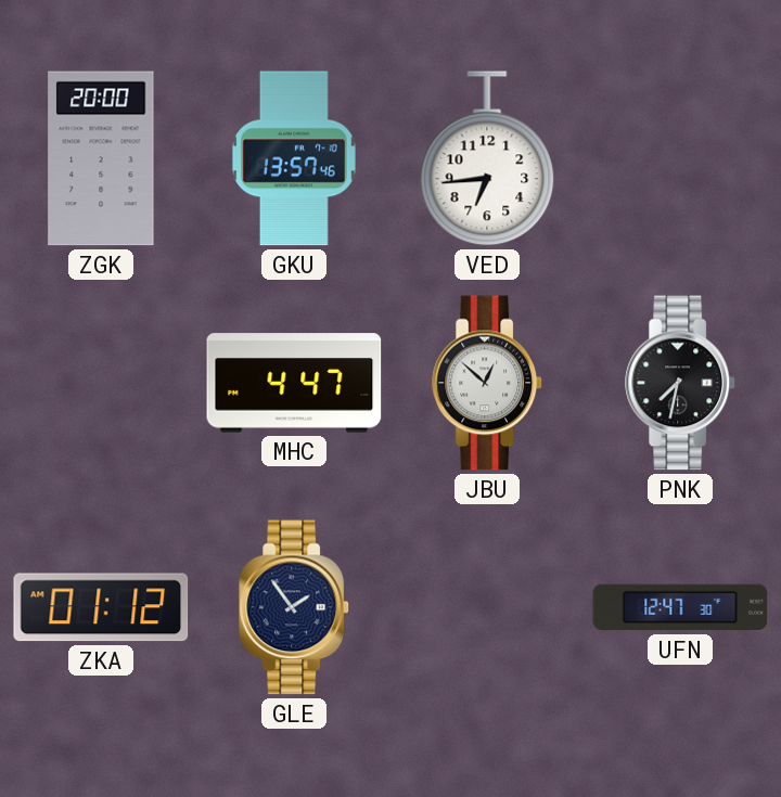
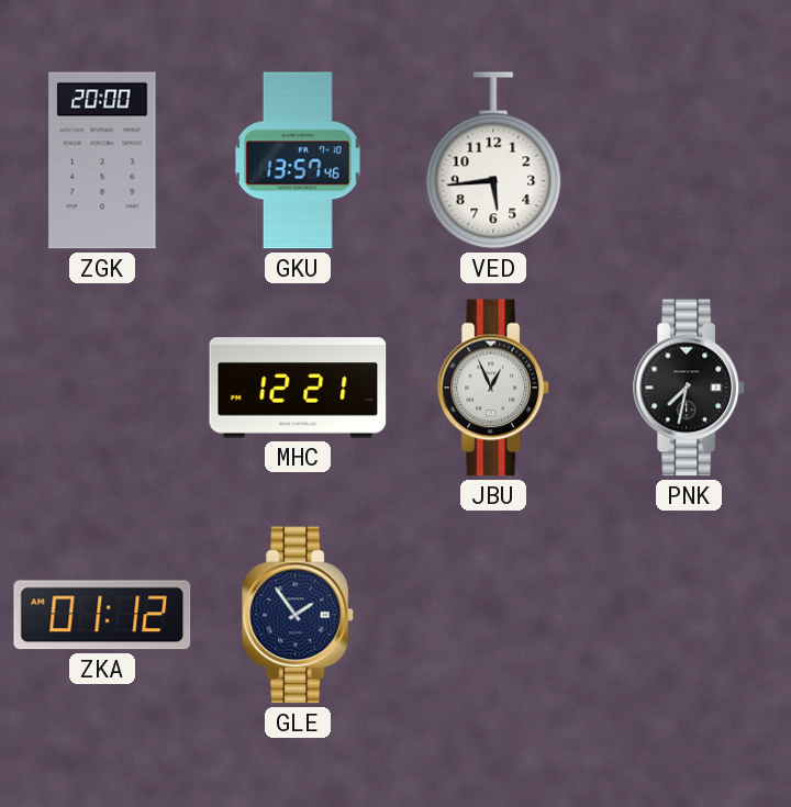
VED: 6:44 -> 5:44
MHC: 4:47 -> 12:21
JBU: 12:52 -> 12:56
UFN: 12:47 -> none
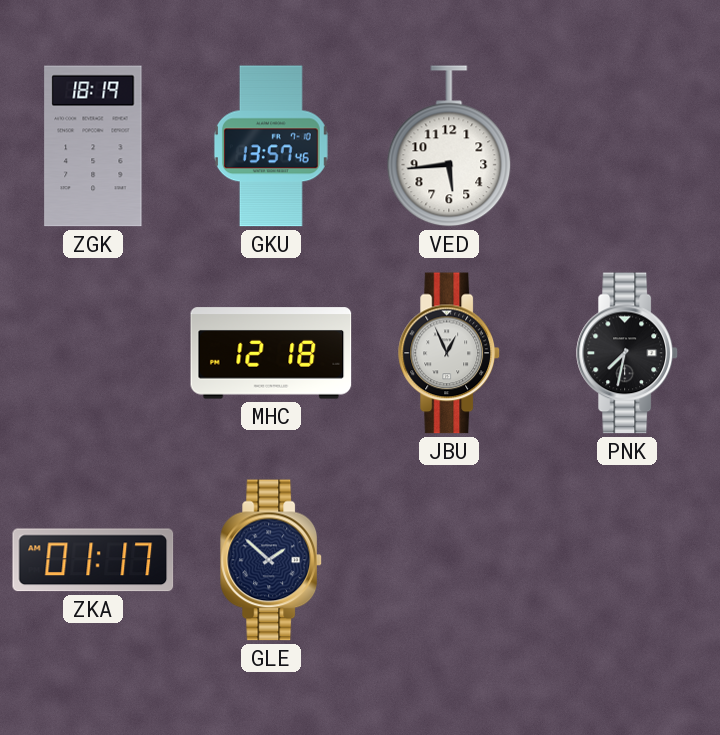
ZGK: 20:00 -> 18:19
MHC: 12:21 -> 12:18
ZKA: 01:12 -> 01:17
GLE: 1:54 -> 1:52
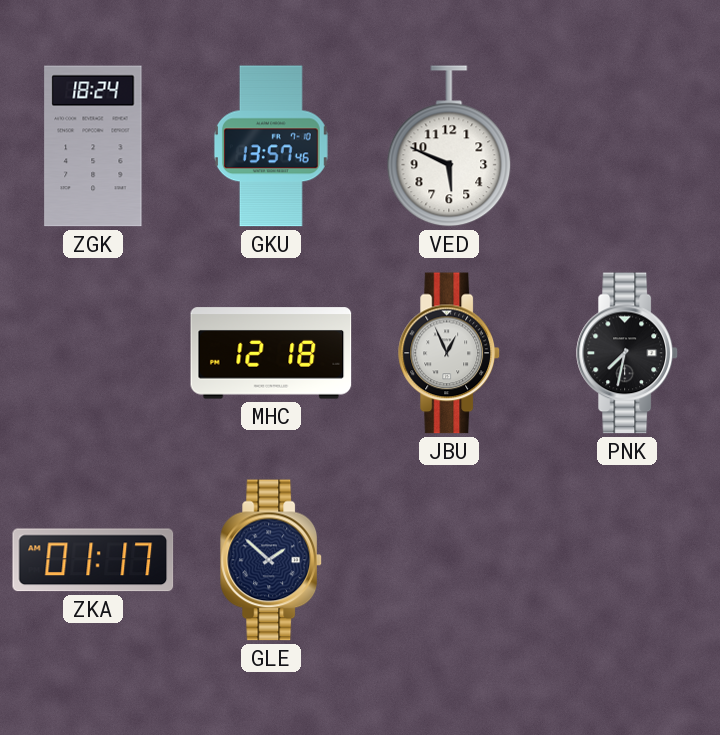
ZGK: 18:19 -> 18:24
VED: 5:44 -> 5:49
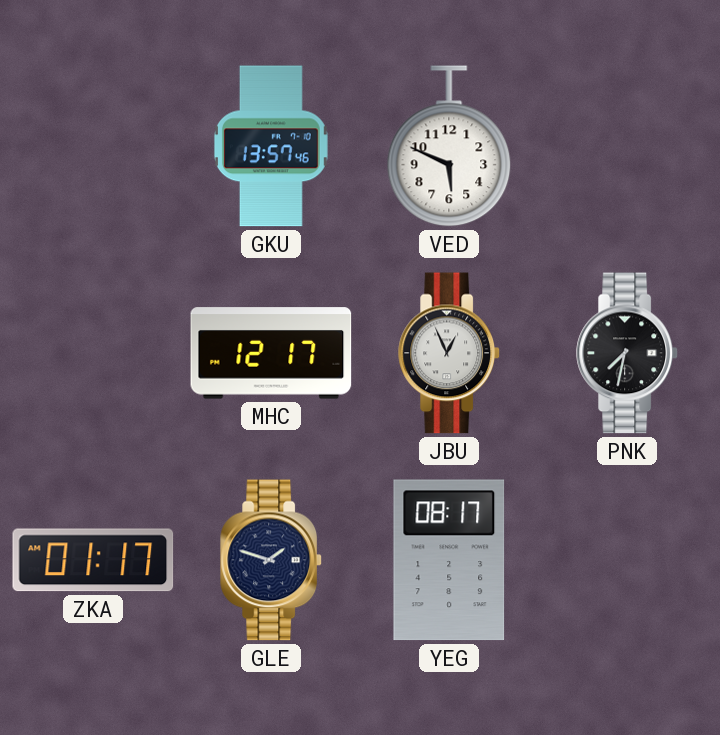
ZGK: 18:24 -> none
MHC: 12:18 -> 12:17
GLE: 1:52 -> 1:48
YEG: none -> 08:17
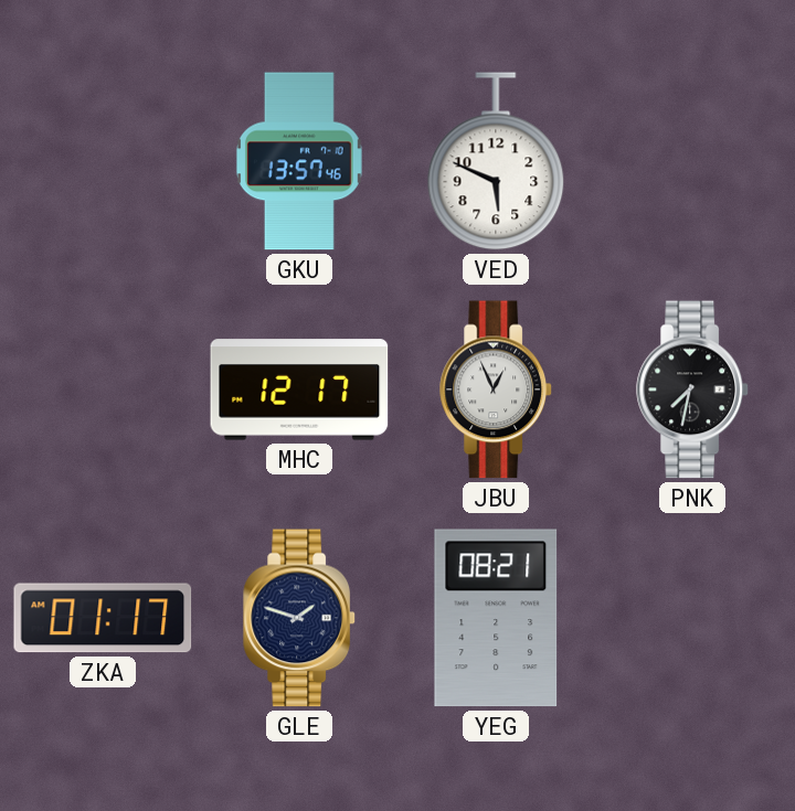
YEG: 08:17 -> 08:21
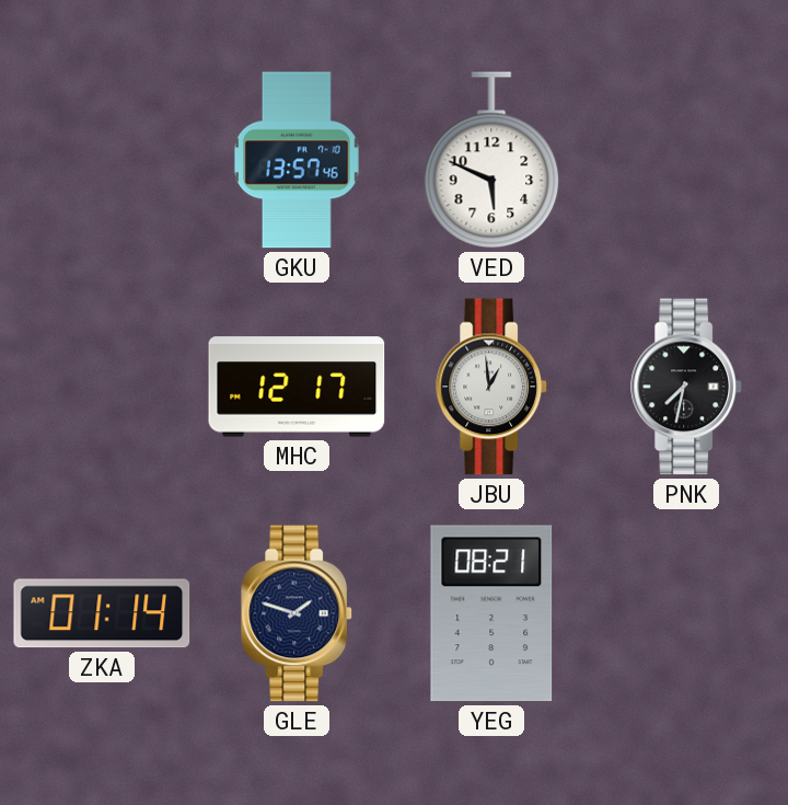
JBU: 12:56 -> 12:59
ZKA: 01:17 -> 01:14
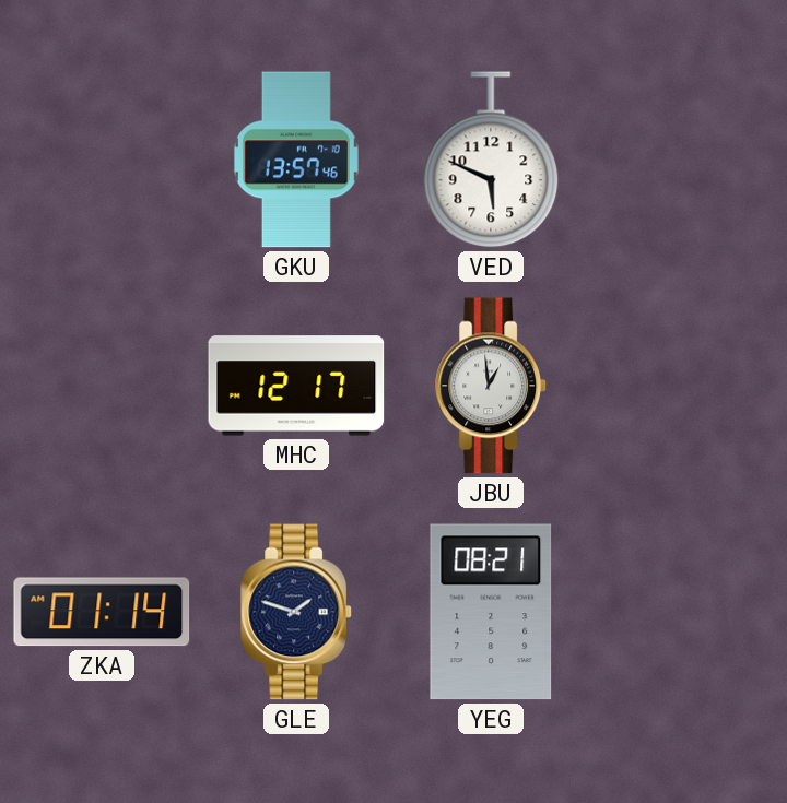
PNK: 7:32 -> none
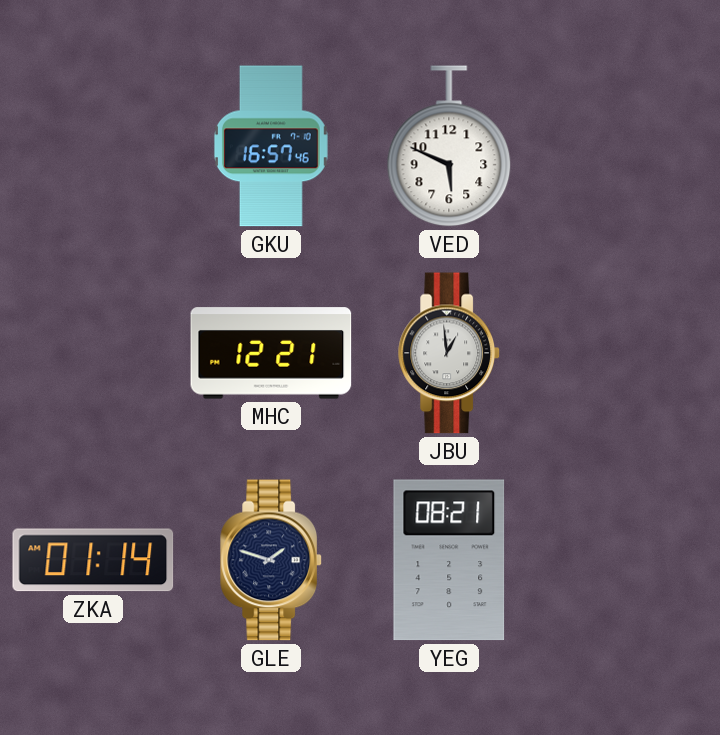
GKU: 13:57 -> 16:57
MHC: 12:17 -> 12:21
